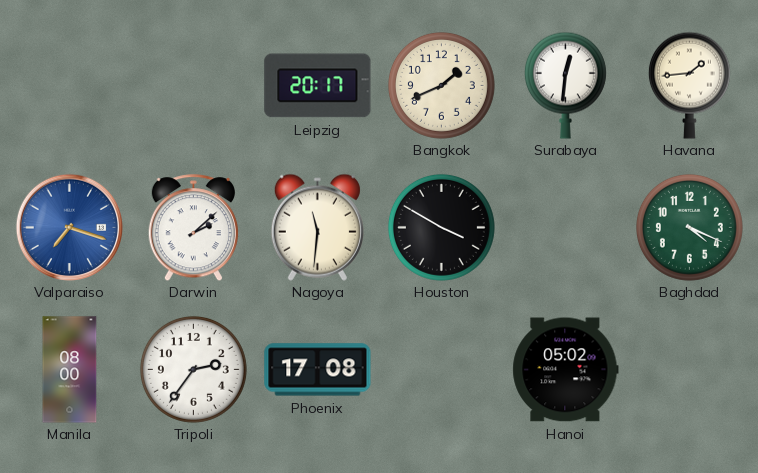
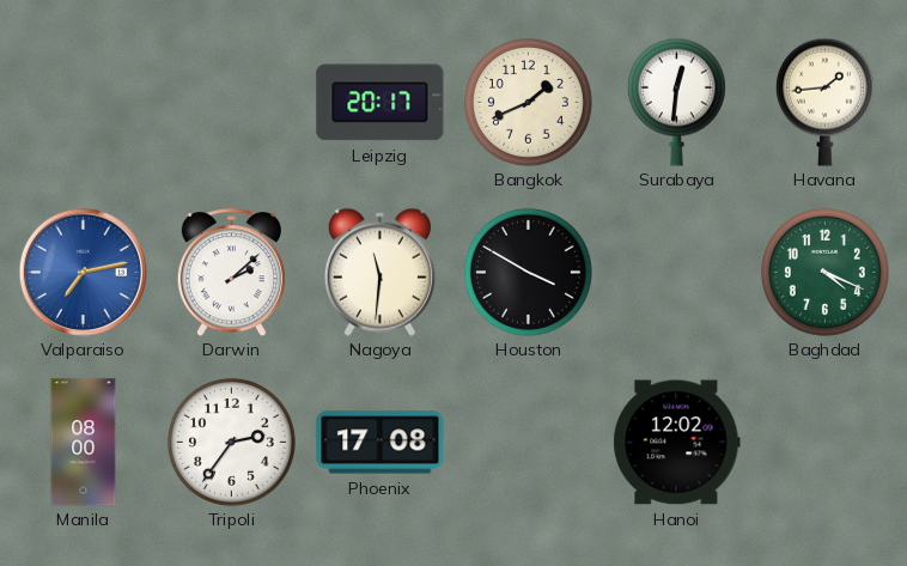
Valparaiso: 7:18 -> 7:13
Hanoi: 05:02 -> 12:02
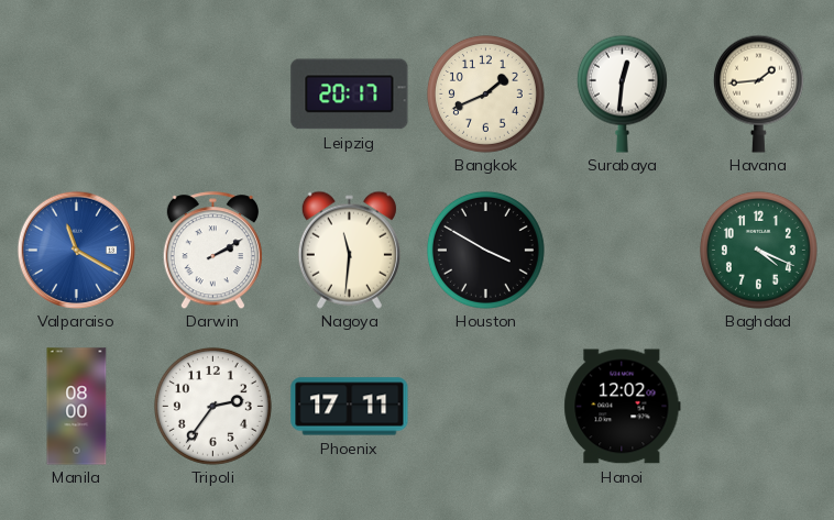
Valparaiso: 7:13 -> 11:20
Darwin: 2:08 -> 2:10
Phoenix: 17:08 -> 17:11
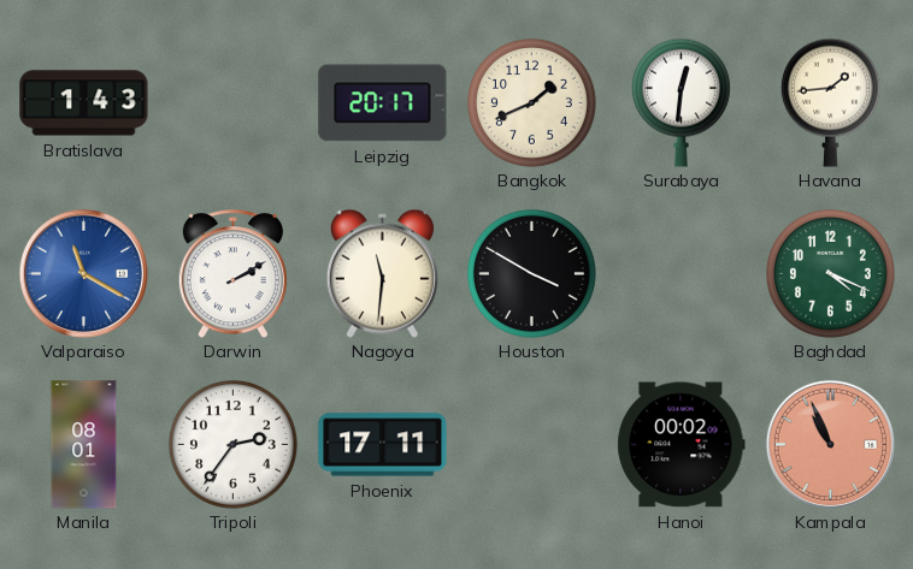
Bratislava: none -> 1:43
Manila: 08:00 -> 08:01
Hanoi: 12:02 -> 00:02
Kampala: none -> 10:56
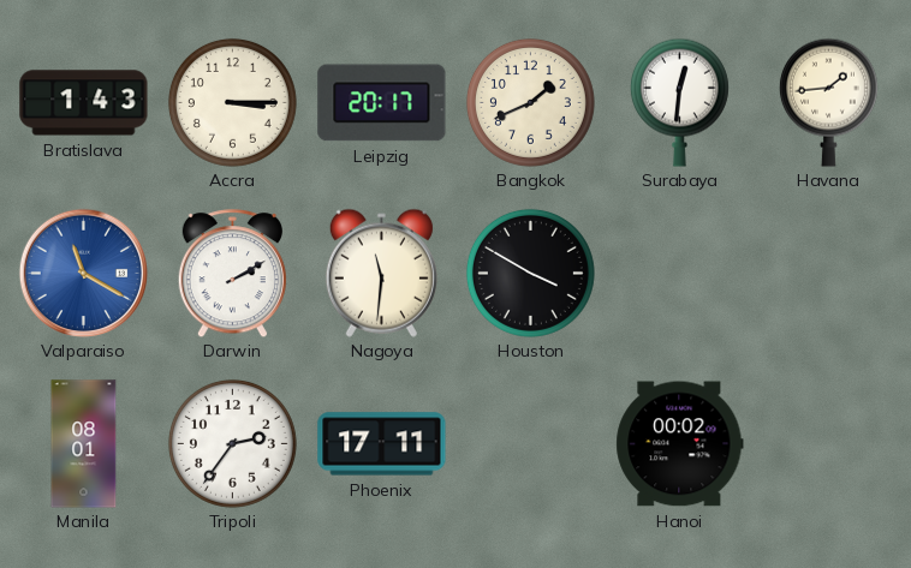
Accra: none -> 3:15
Baghdad: 4:19 -> none
Kampala: 10:56 -> none
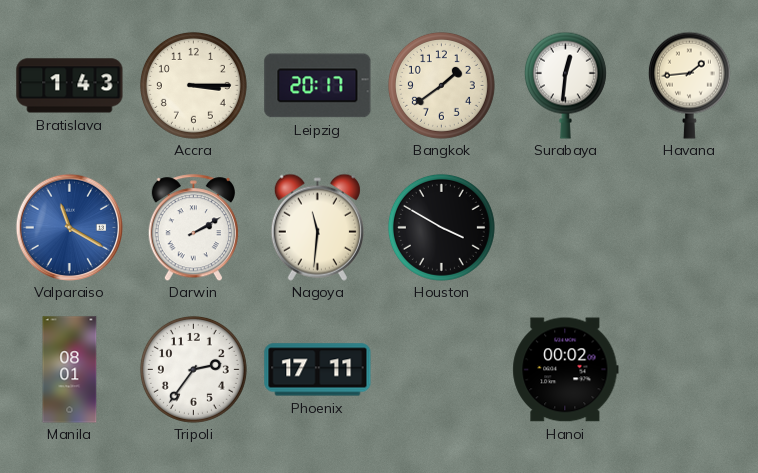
Bangkok: 1:41 -> 1:39
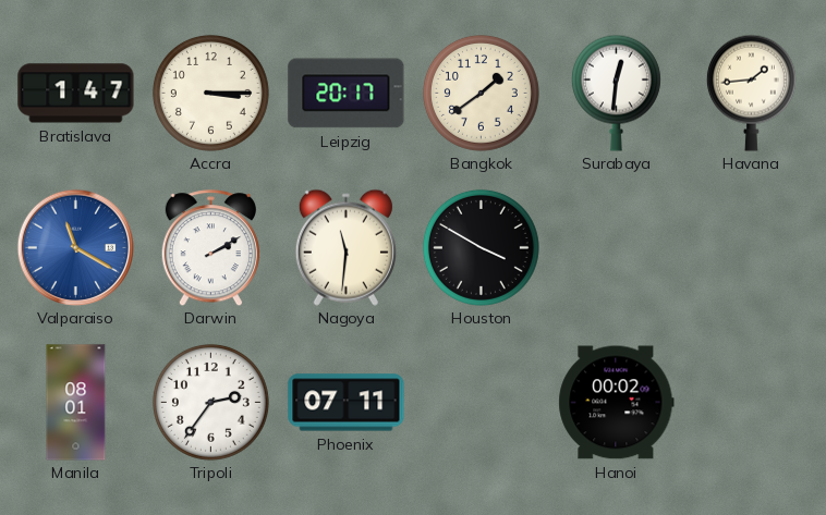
Bratislava: 1:43 -> 1:47
Phoenix: 17:11 -> 07:11
